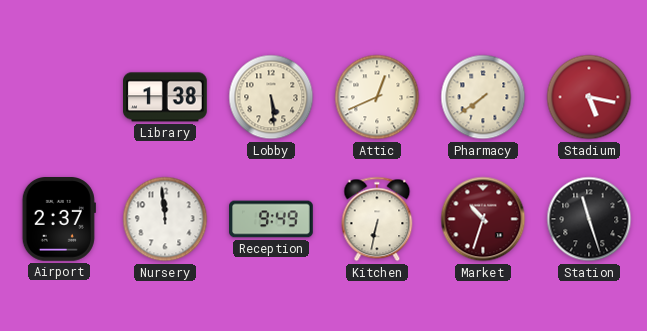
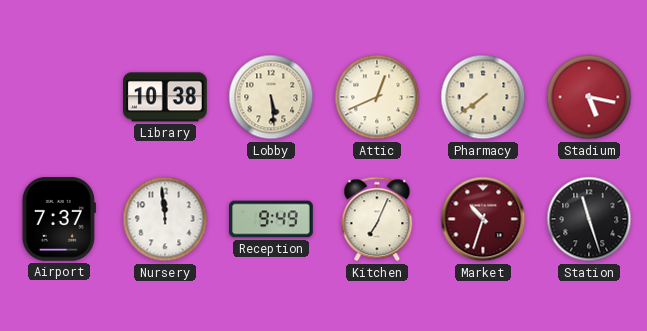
Library: 1:38 -> 10:38
Airport: 2:37 -> 7:37
Kitchen: 6:32 -> 7:04
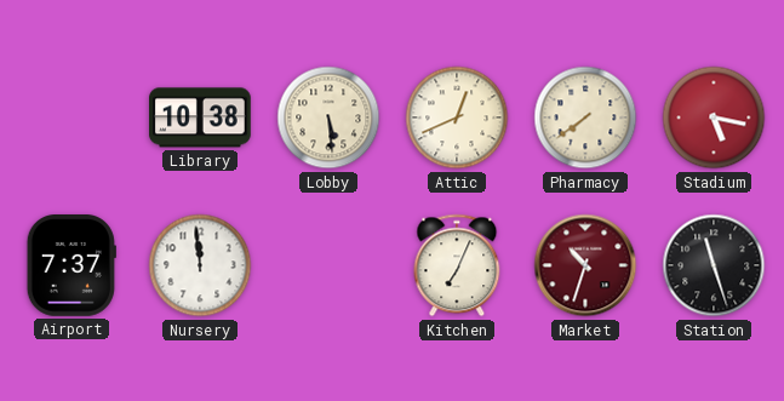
Reception: 9:49 -> none
